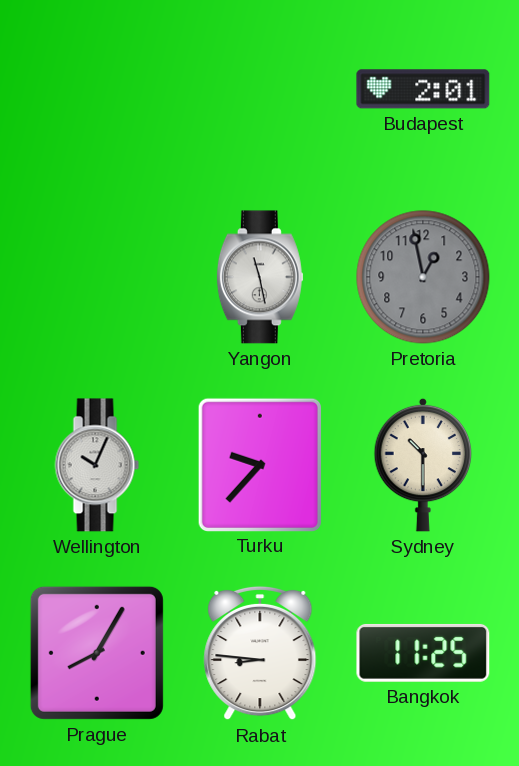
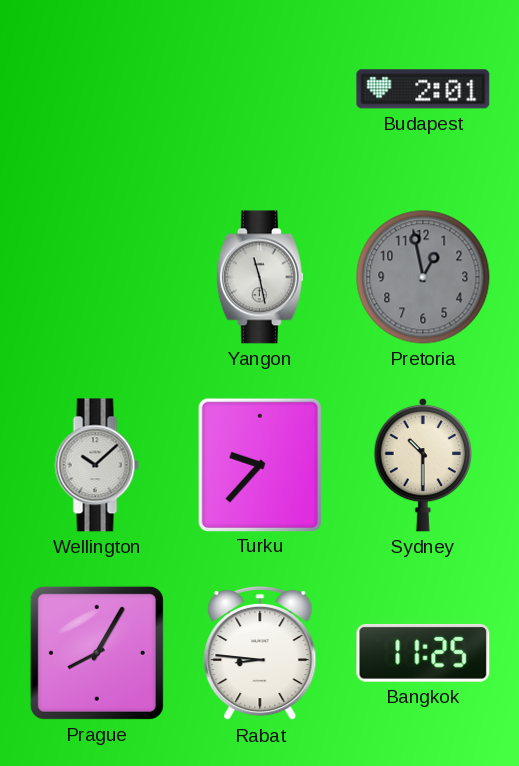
Wellington: 10:04 -> 10:08
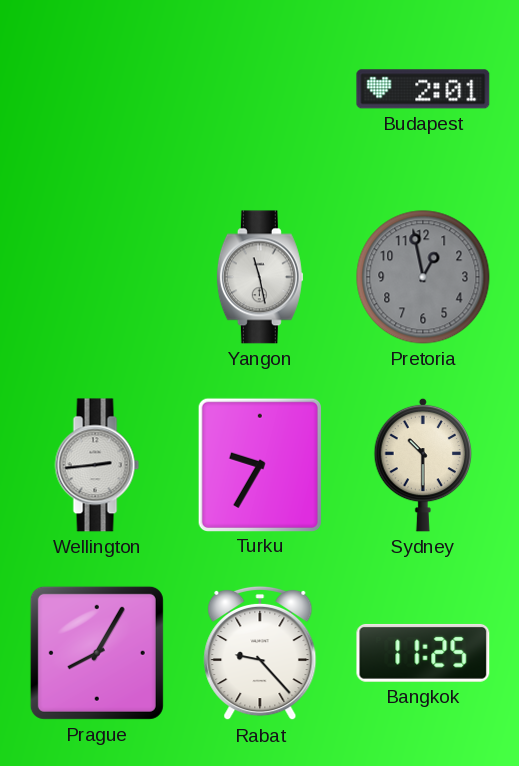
Wellington: 10:08 -> 2:44
Turku: 9:37 -> 9:35
Rabat: 8:46 -> 9:23
